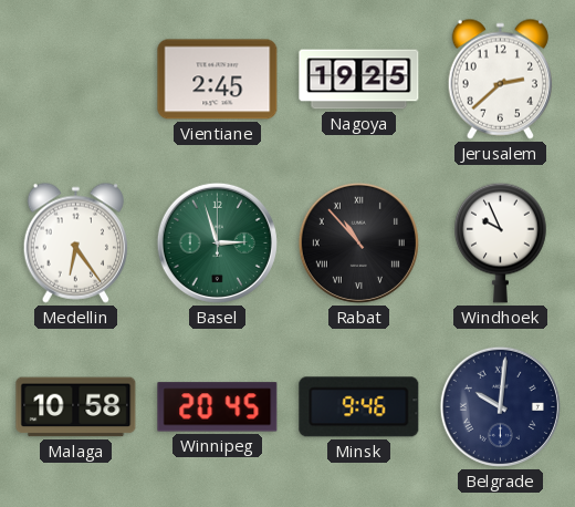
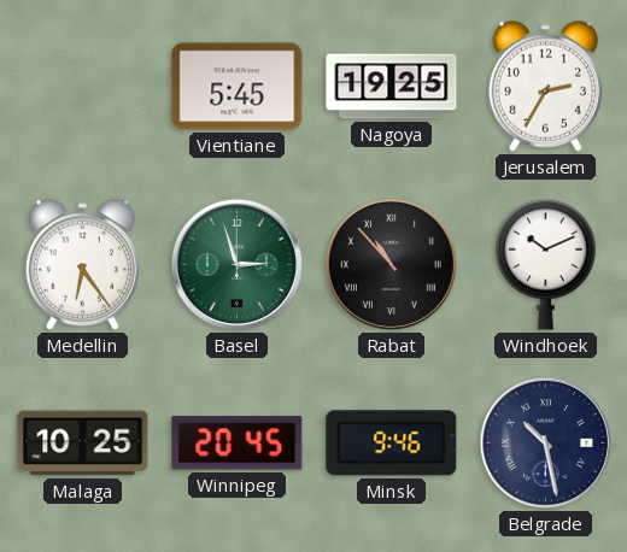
Vientiane: 2:45 -> 5:45
Jerusalem: 2:38 -> 2:35
Windhoek: 9:56 -> 10:11
Malaga: 10:58 -> 10:25
Belgrade: 10:01 -> 10:28
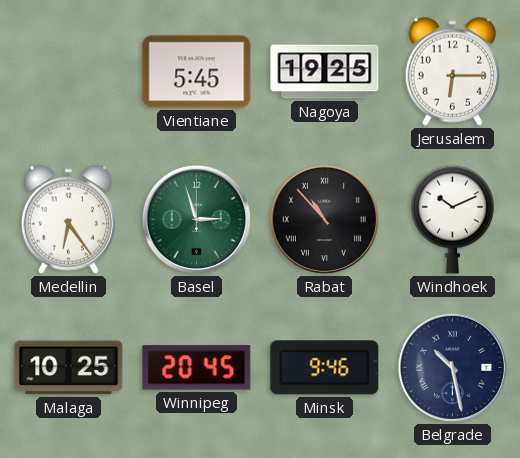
Jerusalem: 2:35 -> 6:15
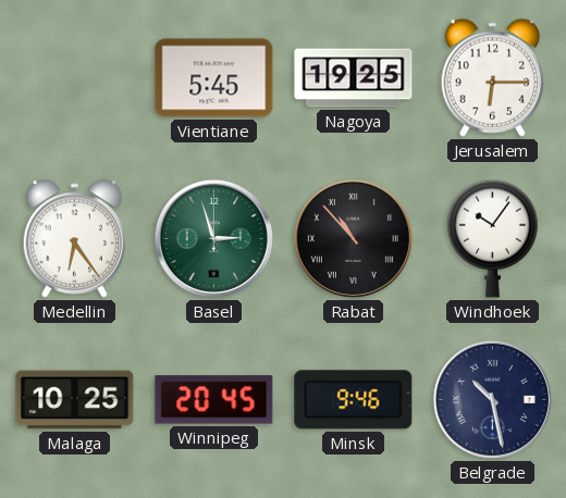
Windhoek: 10:11 -> 10:06
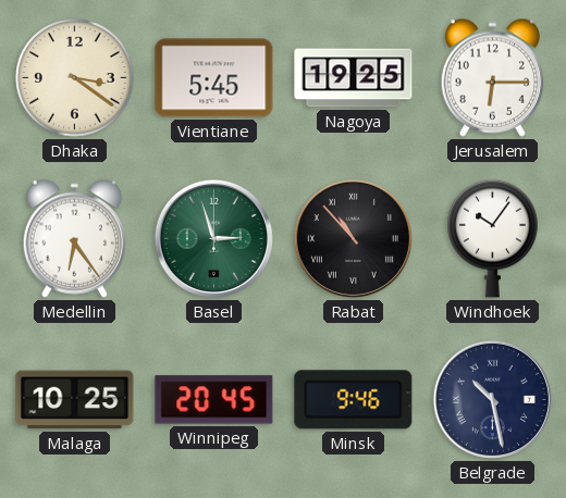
Dhaka: none -> 3:21
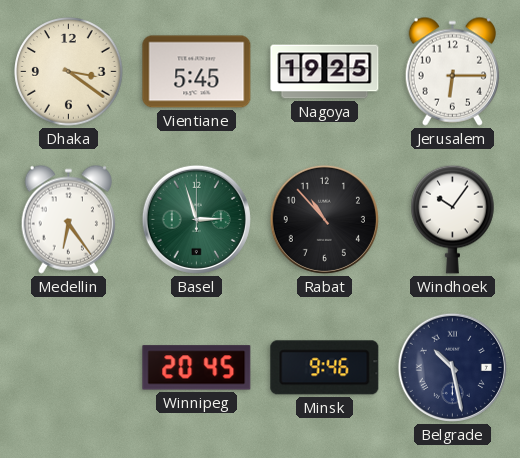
Rabat numerals: Roman -> Arabic
Malaga: 10:25 -> none
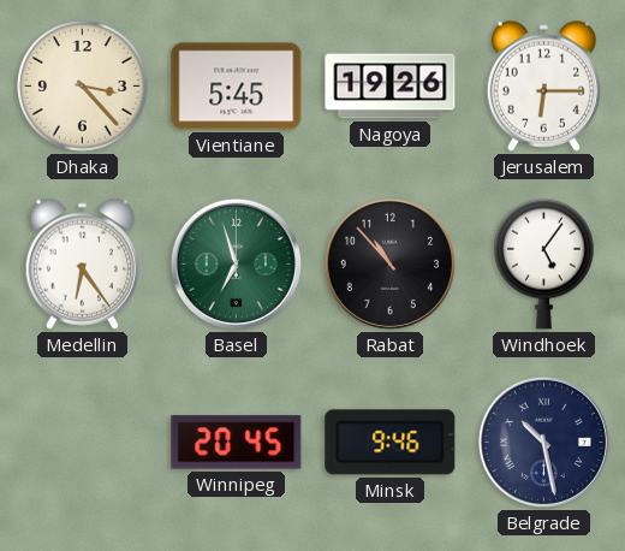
Dhaka: 3:21 -> 3:23
Nagoya: 19:25 -> 19:26
Basel: 2:57 -> 6:57
Windhoek: 10:06 -> 5:06
